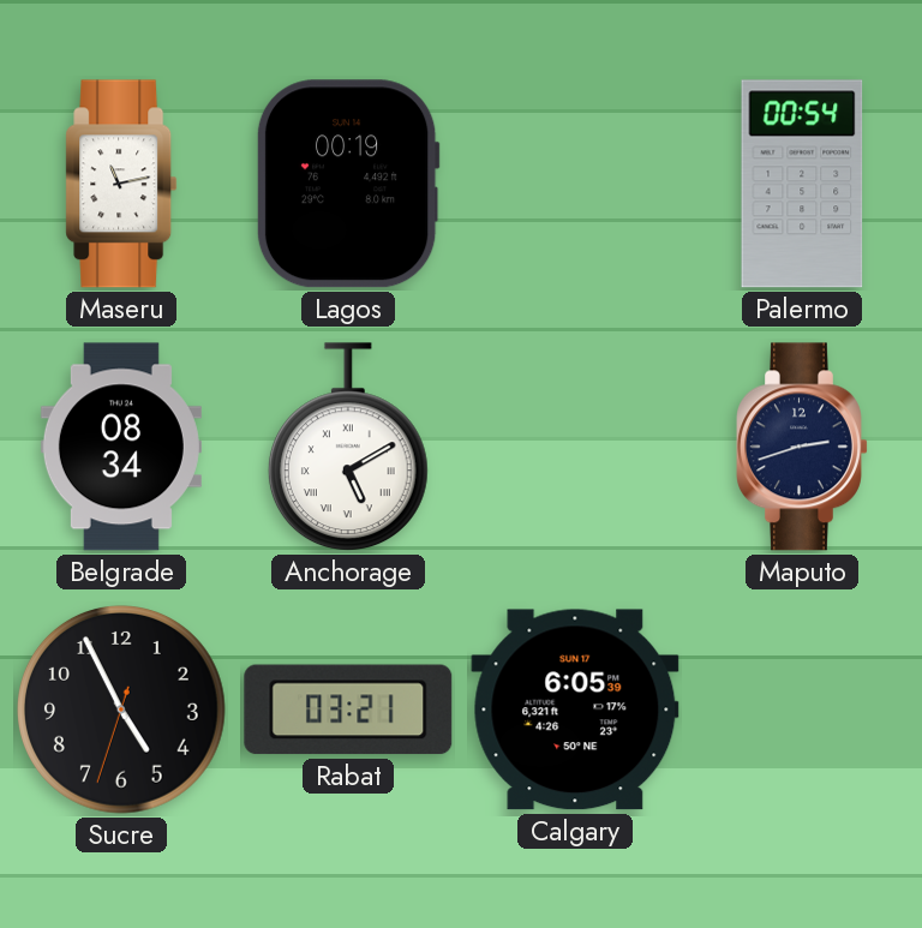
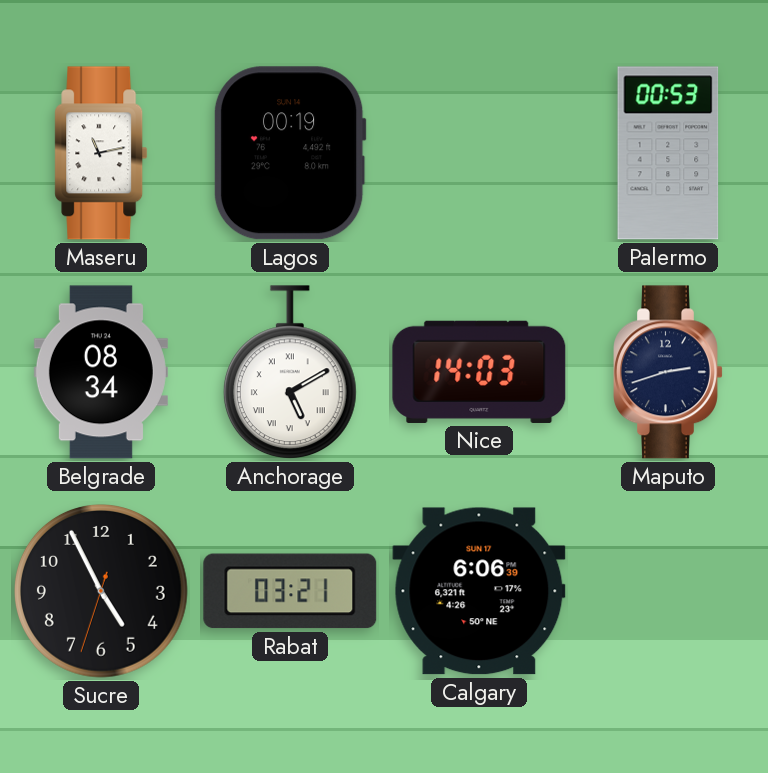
Palermo: 00:54 -> 00:53
Nice: none -> 14:03
Calgary: 6:05 -> 6:06
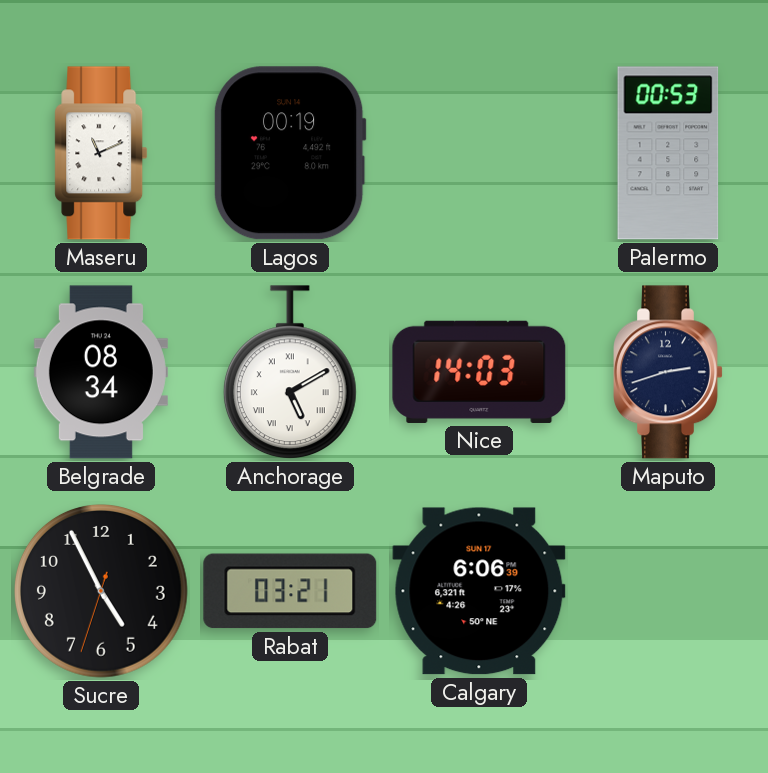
Maseru: 11:13 -> 11:11
